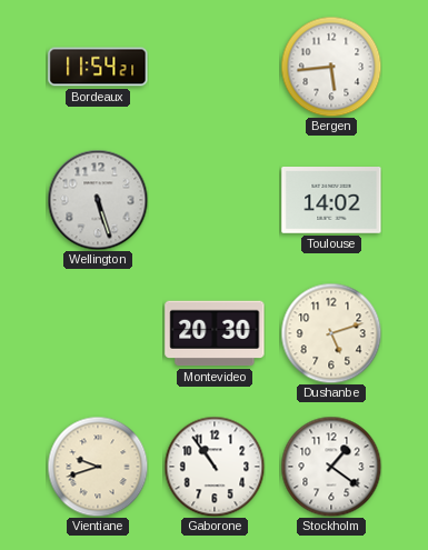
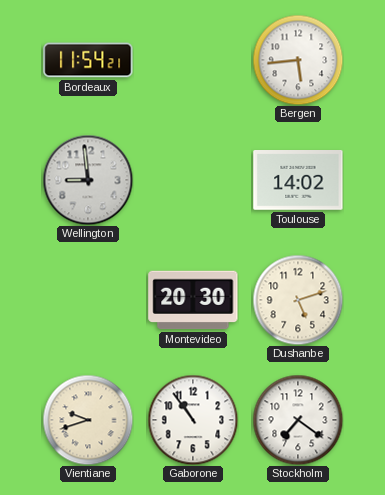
Wellington: 5:27 -> 8:59
Stockholm: 1:21 -> 7:21
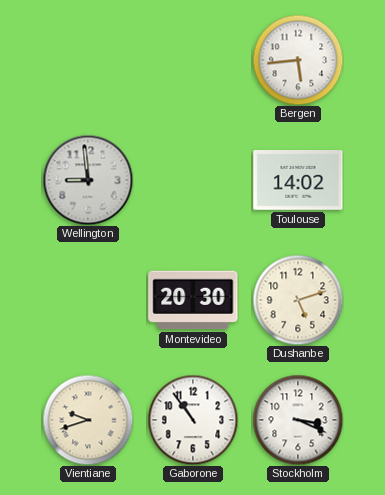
Bordeaux: 11:54 -> none
Stockholm: 7:21 -> 3:19
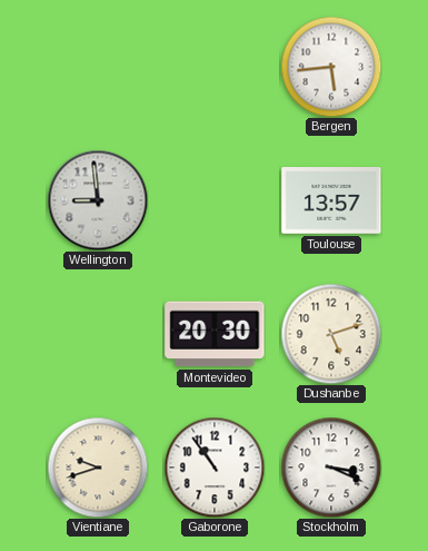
Toulouse: 14:02 -> 13:57
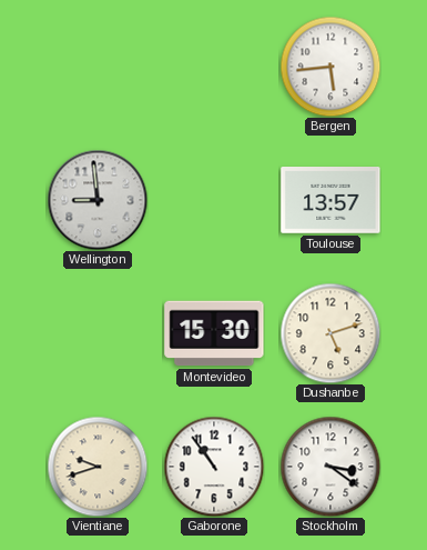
Montevideo: 20:30 -> 15:30
Stockholm: 3:19 -> 3:21
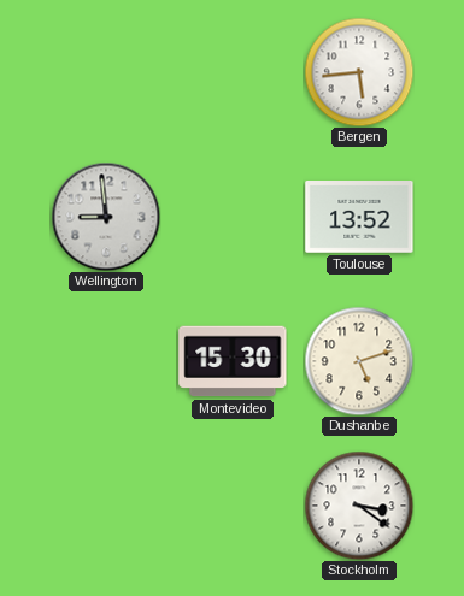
Toulouse: 13:57 -> 13:52
Vientiane: 9:42 -> none
Gaborone: 10:54 -> none
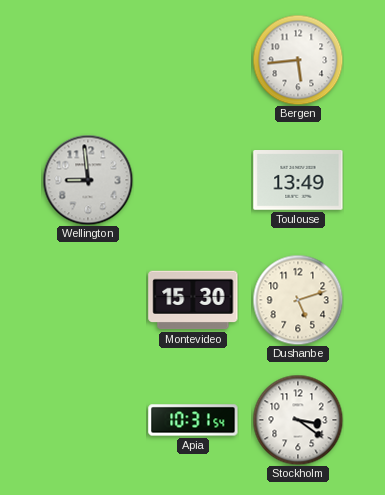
Toulouse: 13:52 -> 13:49
Apia: none -> 10:31
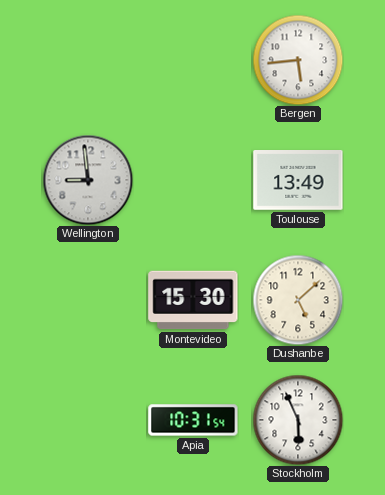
Dushanbe: 5:12 -> 5:08
Stockholm: 3:21 -> 5:56
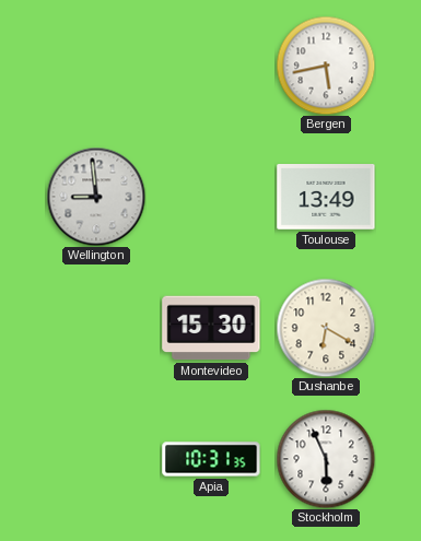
Bergen: 5:44 -> 5:43
Dushanbe: 5:08 -> 6:20
Apia: 10:31:54 -> 10:31:35
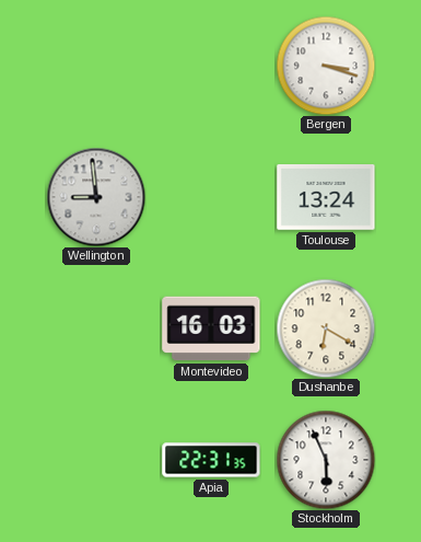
Bergen: 5:43 -> 3:18
Toulouse: 13:49 -> 13:24
Montevideo: 15:30 -> 16:03
Apia: 10:31 -> 22:31
